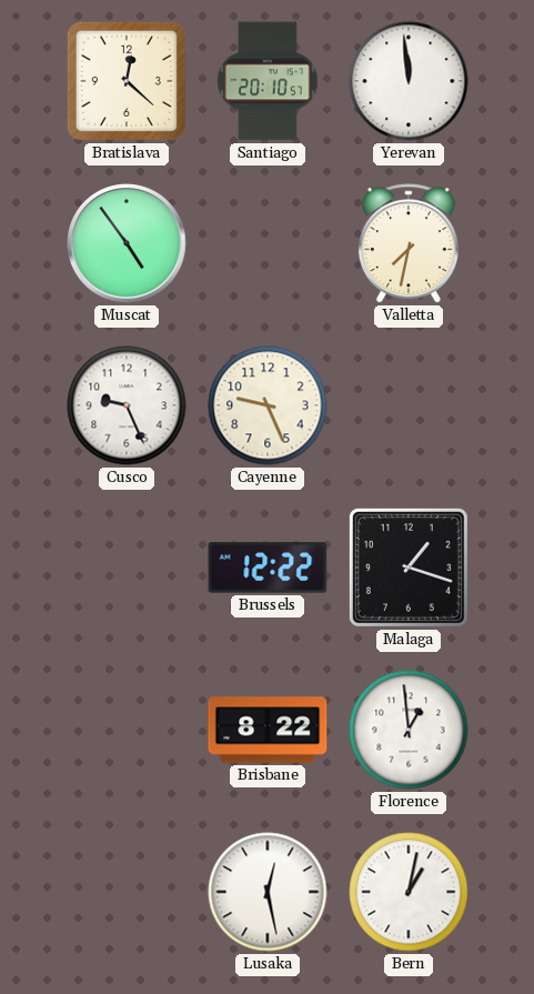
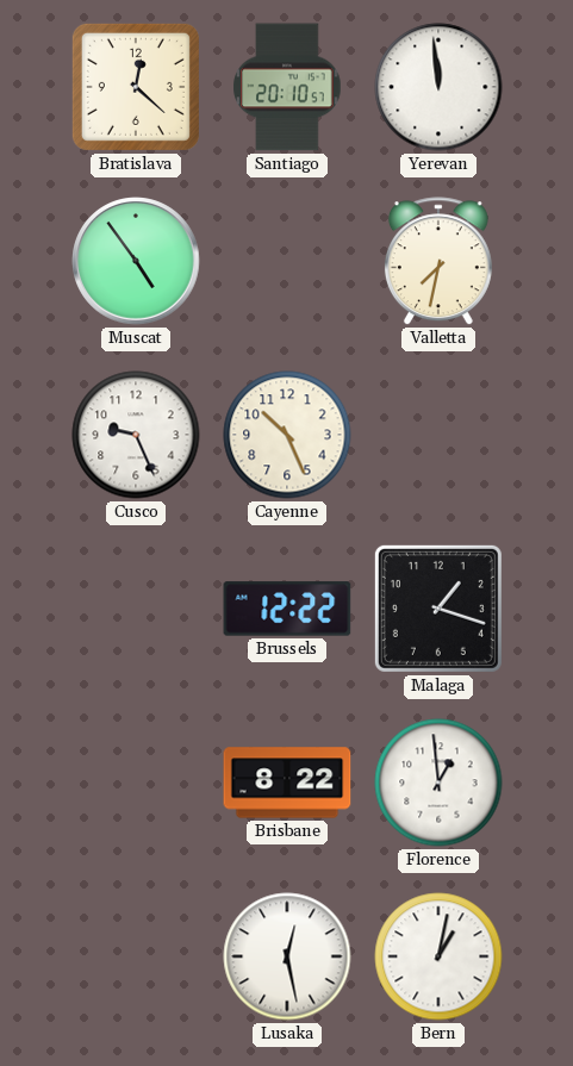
Cayenne: 9:26 -> 10:26
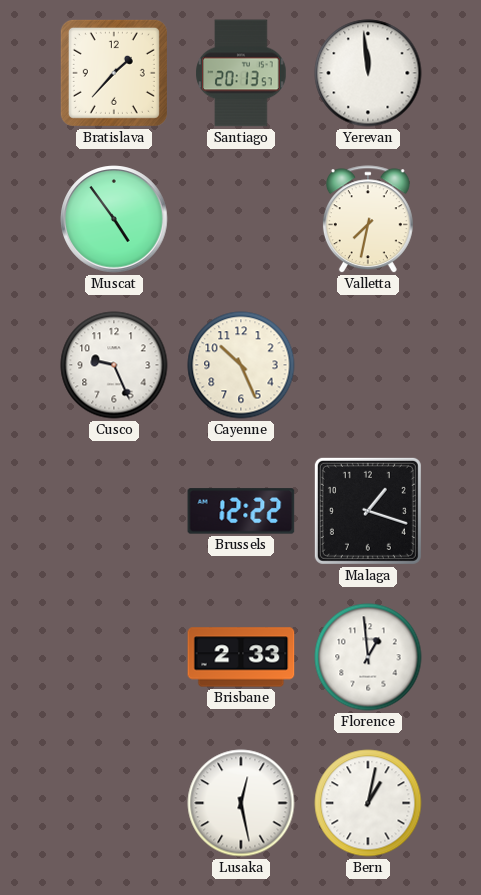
Bratislava: 12:22 -> 1:37
Santiago: 20:10 -> 20:13
Brisbane: 8:22 -> 2:33
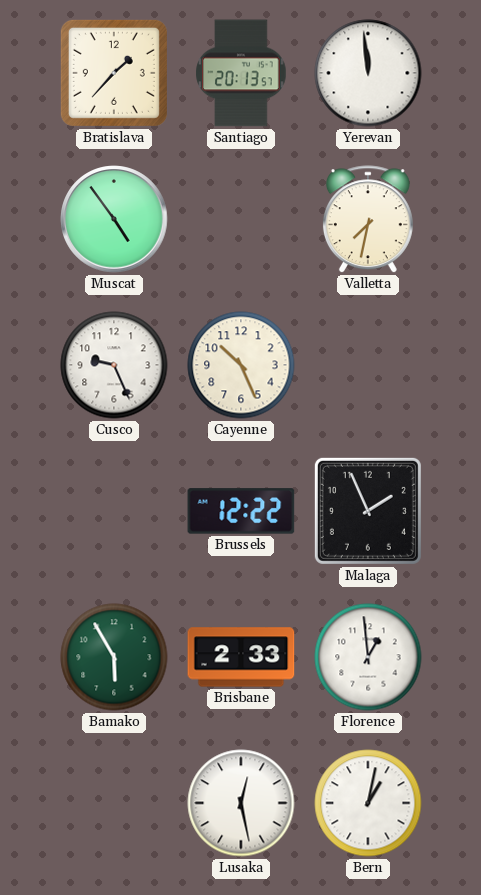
Malaga: 1:18 -> 1:56
Bamako: none -> 5:55
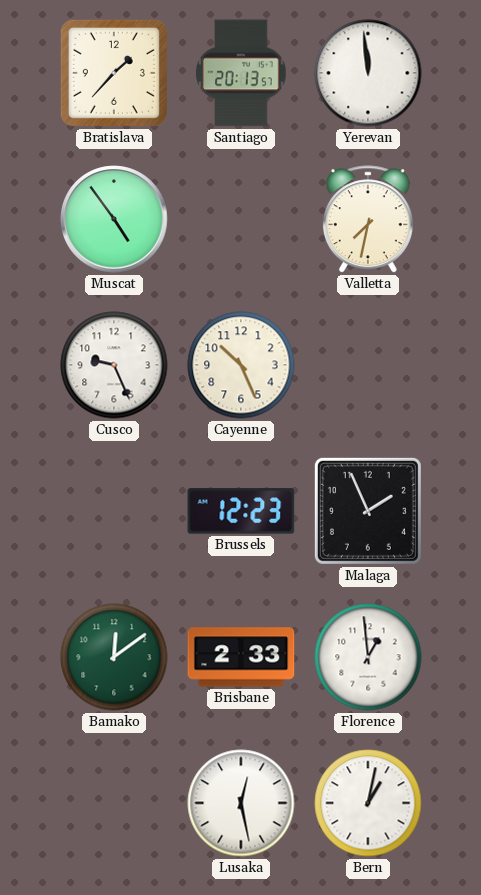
Brussels: 12:22 -> 12:23
Bamako: 5:55 -> 12:09
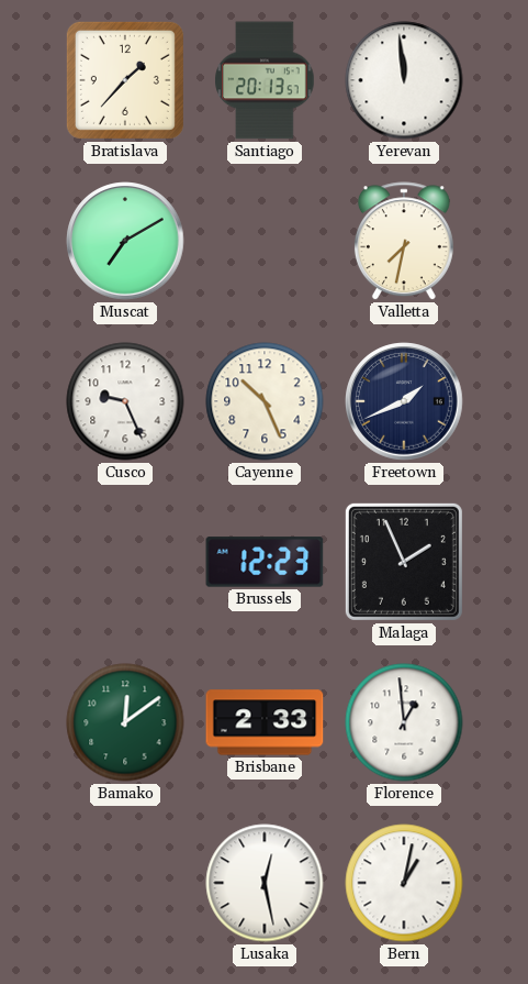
Muscat: 4:54 -> 7:10
Freetown: none -> 1:41
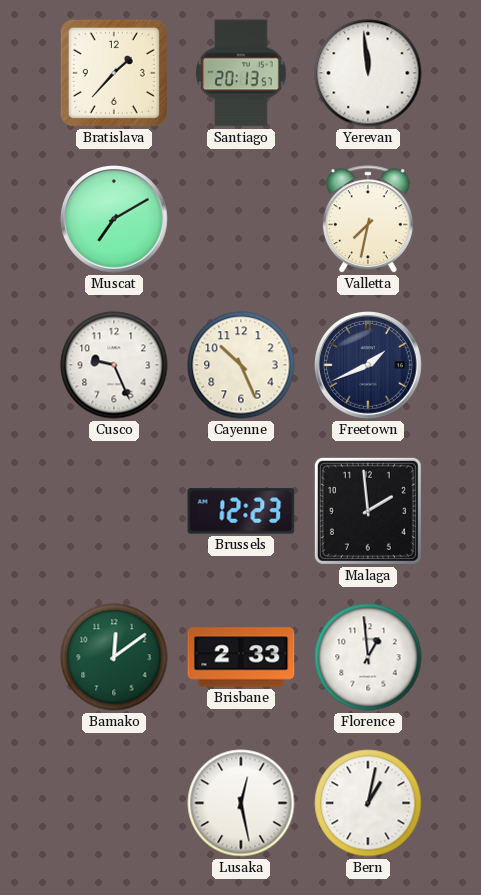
Malaga: 1:56 -> 1:59
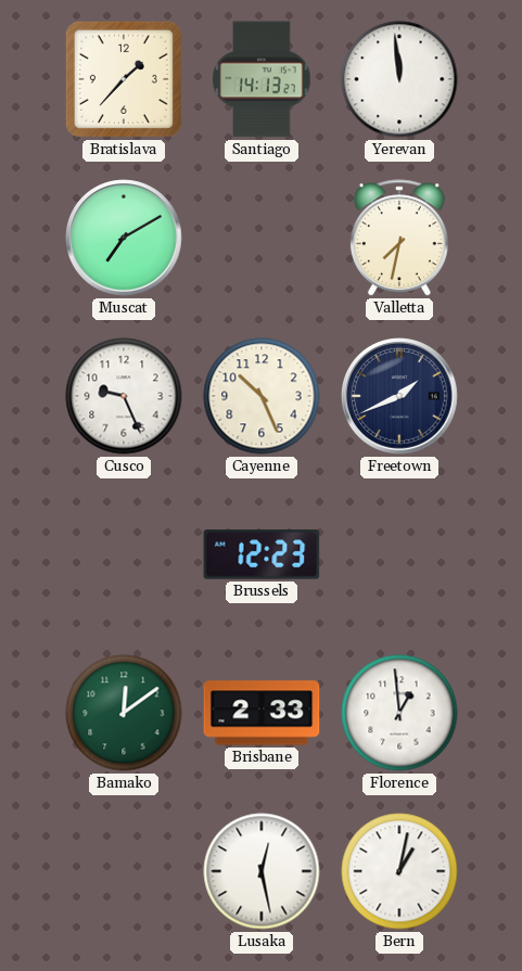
Santiago: 20:13 -> 14:13
Malaga: 1:59 -> none
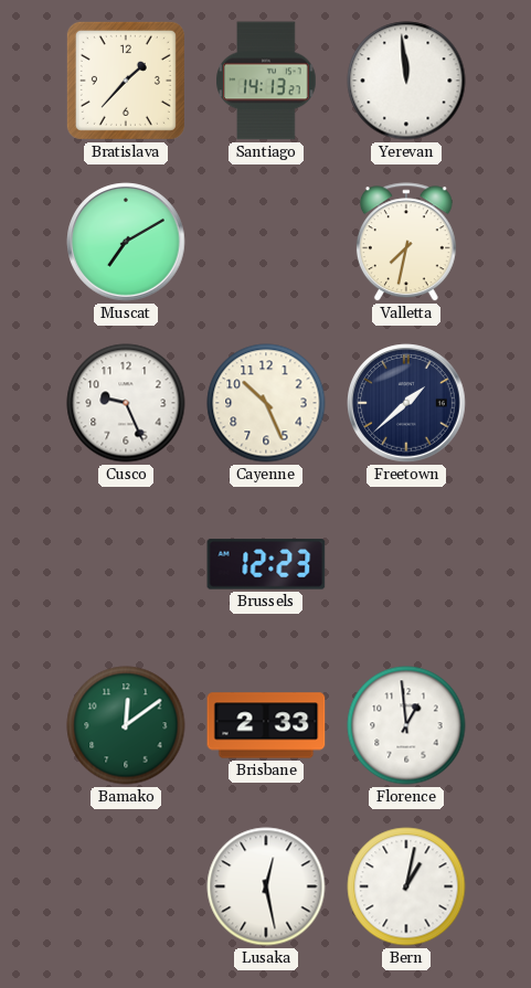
Freetown: 1:41 -> 1:38
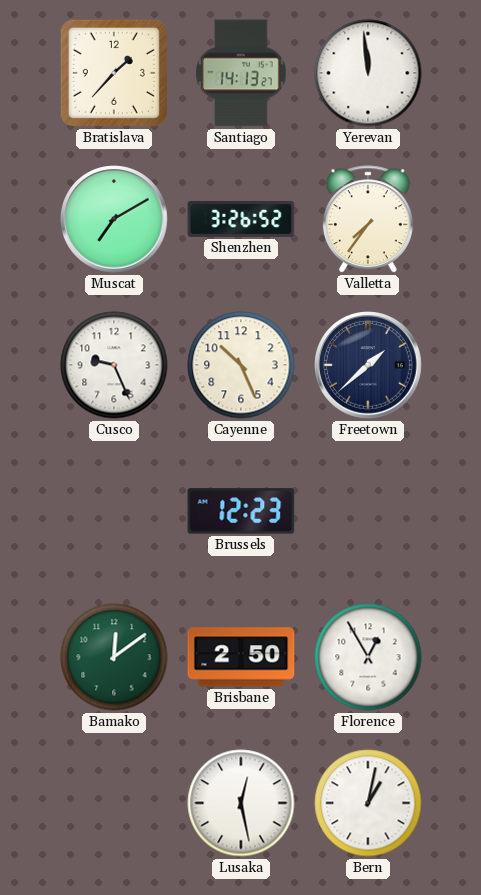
Shenzhen: none -> 3:26
Valletta: 7:32 -> 7:36
Brisbane: 2:33 -> 2:50
Florence: 12:59 -> 12:55
